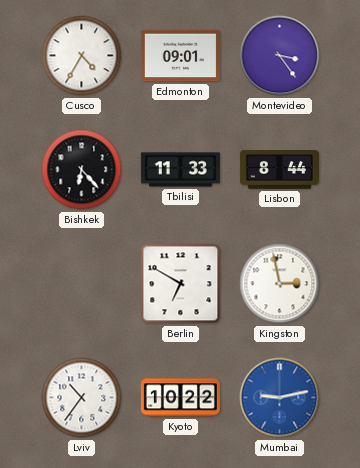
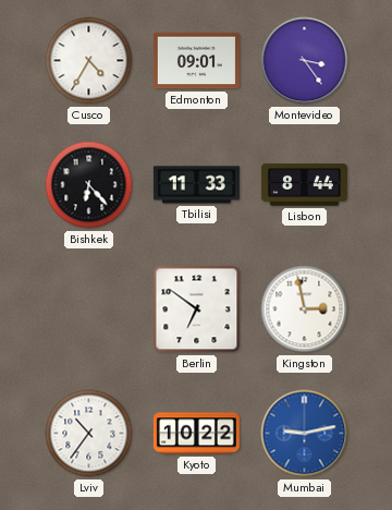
Berlin: 6:50 -> 6:51
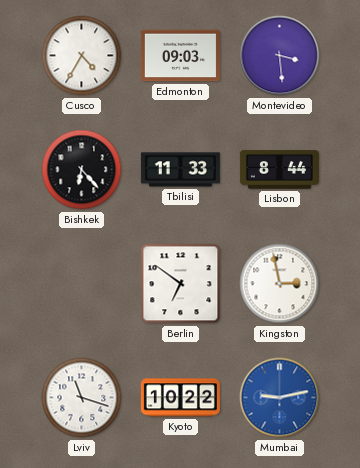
Edmonton: 09:01 -> 09:03
Montevideo: 3:24 -> 3:29
Lviv: 10:36 -> 11:18
